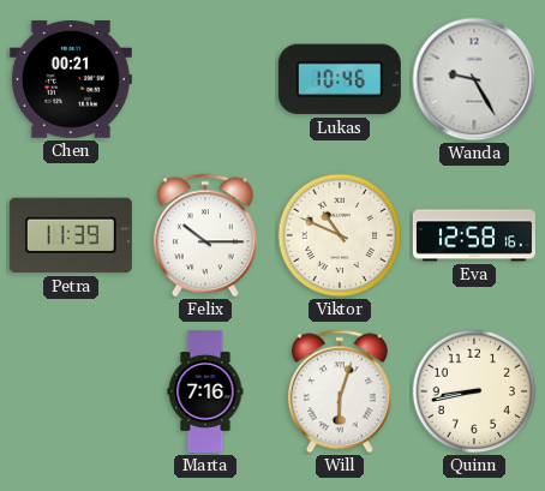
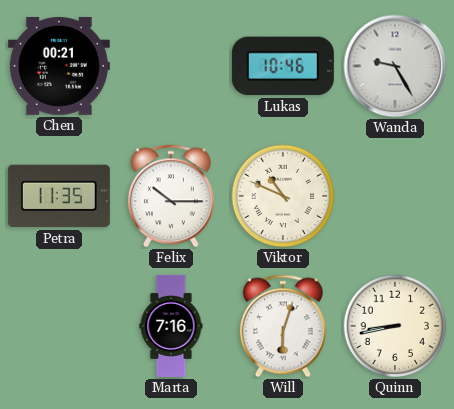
Petra: 11:39 -> 11:35
Eva: 12:58 -> none
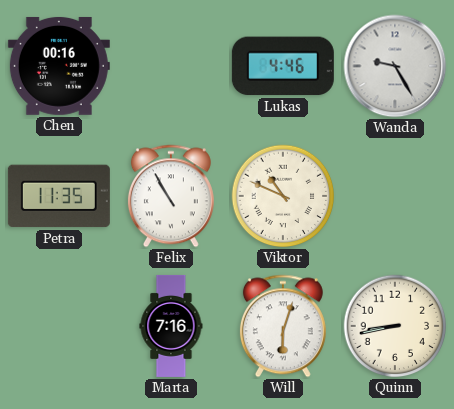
Chen: 00:21 -> 00:16
Lukas: 10:46 -> 4:46
Felix: 10:15 -> 10:55
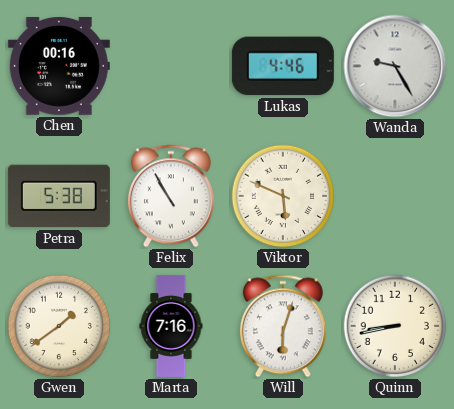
Petra: 11:35 -> 5:38
Viktor: 10:49 -> 5:49
Gwen: none -> 1:39
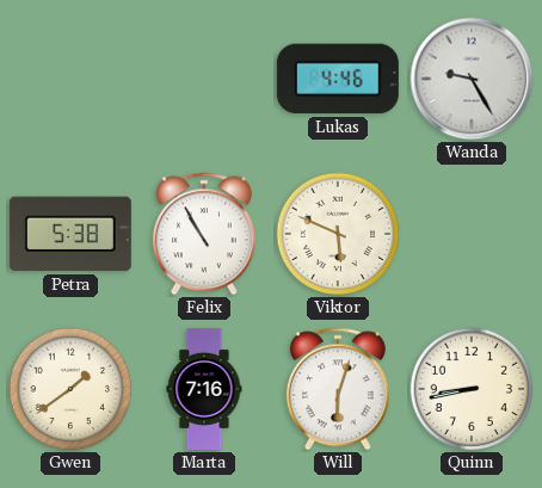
Chen: 00:16 -> none
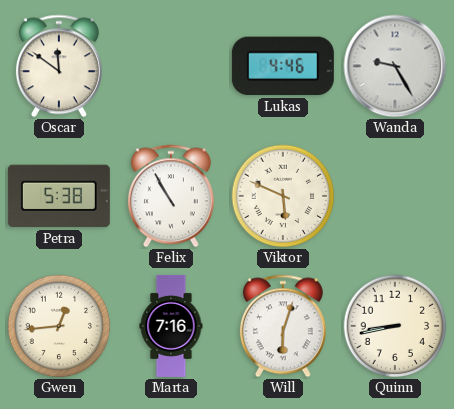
Oscar: none -> 11:51
Gwen: 1:39 -> 12:44
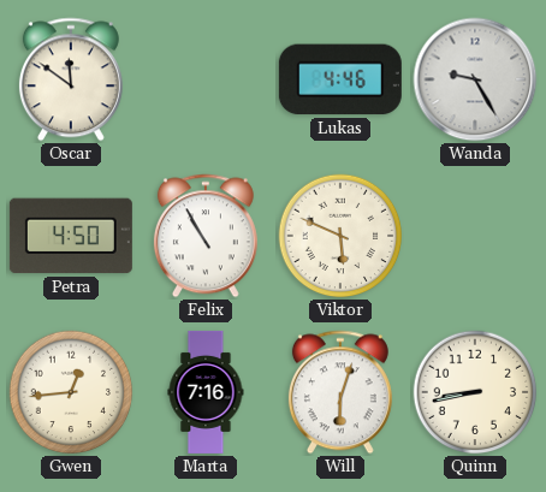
Petra: 5:38 -> 4:50
